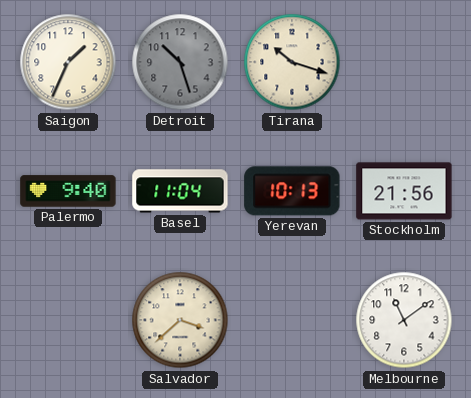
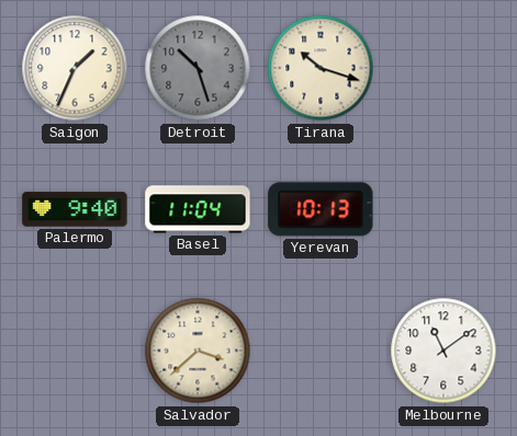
Stockholm: 21:56 -> none
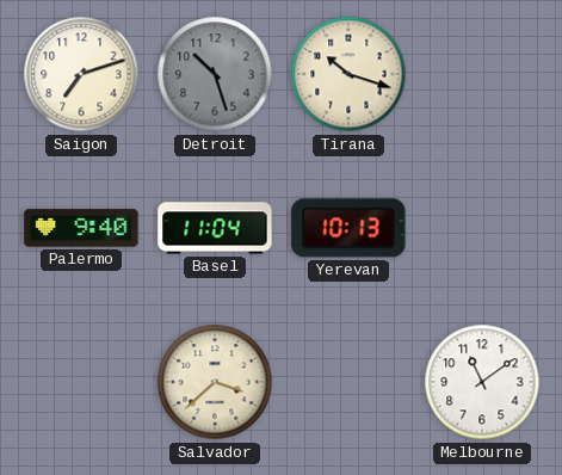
Saigon: 1:34 -> 7:12
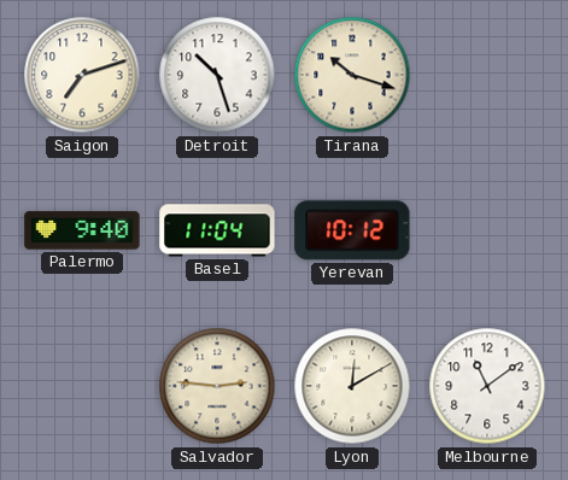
Detroit dial: grey -> white
Yerevan: 10:13 -> 10:12
Salvador: 3:38 -> 2:46
Lyon: none -> 12:10
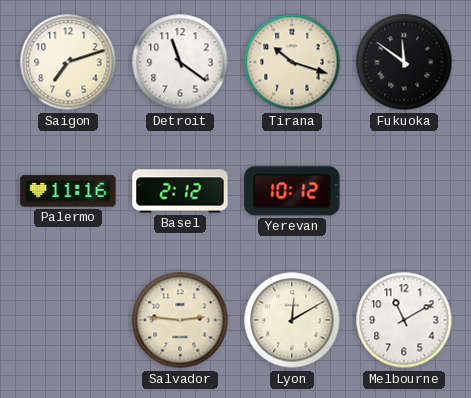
Detroit: 10:27 -> 11:21
Fukuoka: none -> 11:51
Palermo: 9:40 -> 11:16
Basel: 11:04 -> 2:12
Melbourne: 11:09 -> 11:10
